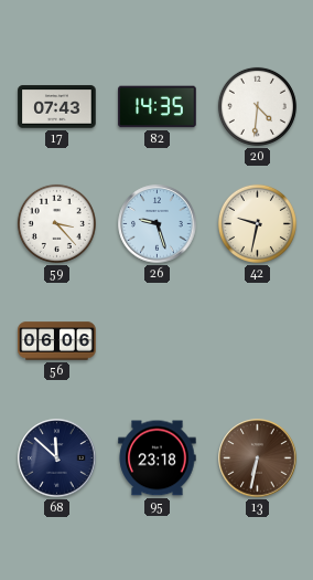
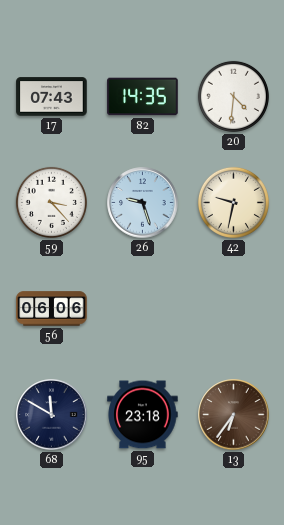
68: 11:52 -> 11:50
13: 6:32 -> 6:36
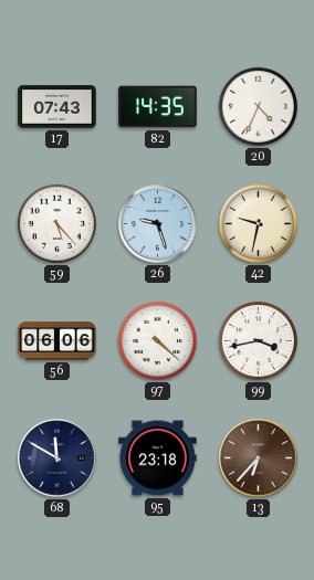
20: 4:31 -> 4:34
59: 3:23 -> 5:23
97: none -> 4:22
99: none -> 3:43
13: 6:36 -> 6:37
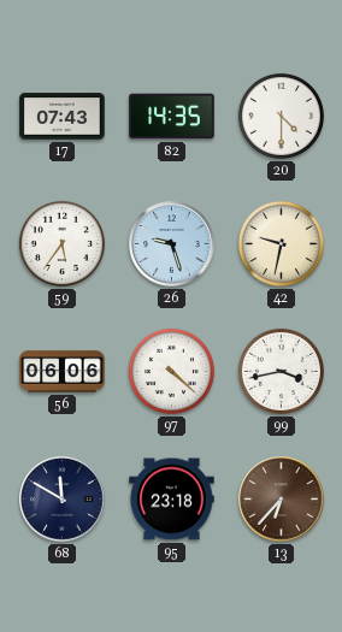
20: 4:34 -> 4:30
59: 5:23 -> 5:36
